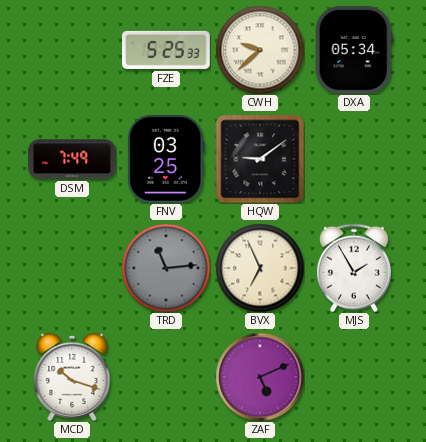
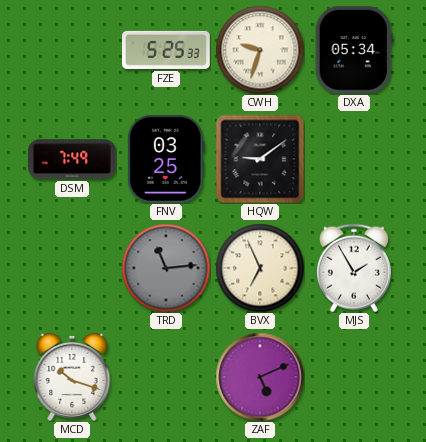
CWH: 9:38 -> 9:33
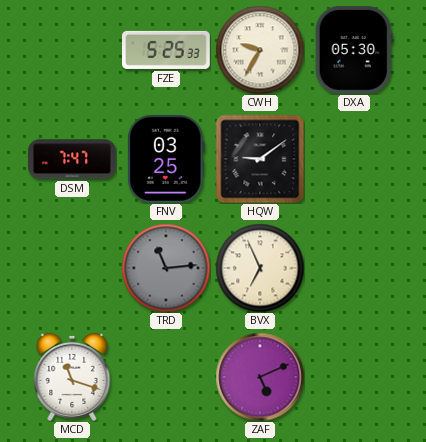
CWH: 9:33 -> 9:35
DXA: 05:34 -> 05:30
DSM: 7:49 -> 7:47
MJS: 1:55 -> none
MCD: 10:18 -> 11:18
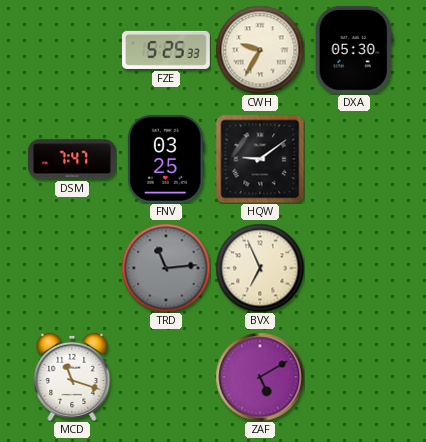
ZAF: 5:11 -> 5:10
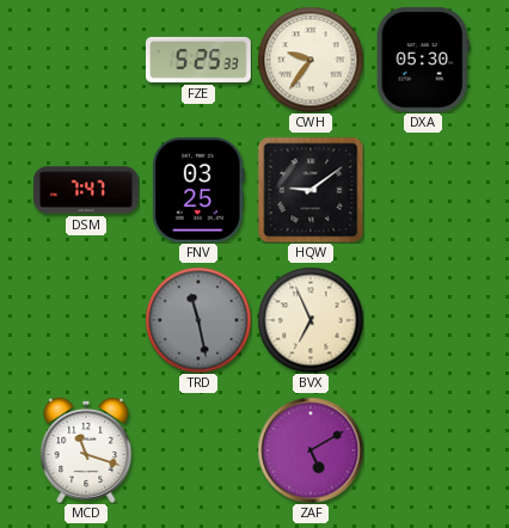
CWH: 9:35 -> 9:36
TRD: 11:14 -> 11:28
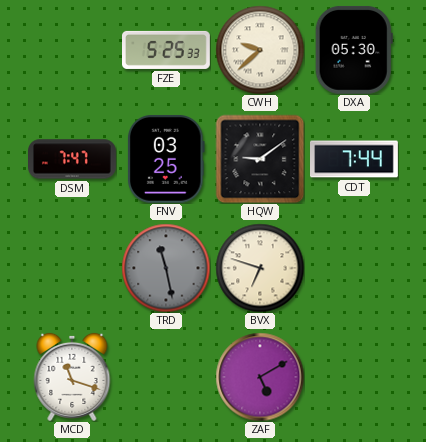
CWH: 9:36 -> 9:38
CDT: none -> 7:44
BVX: 6:56 -> 6:48
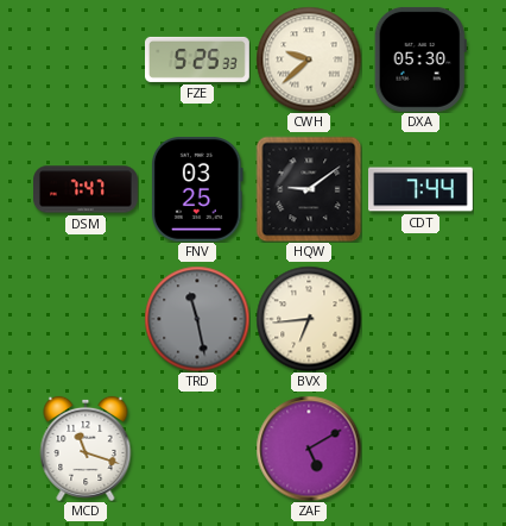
BVX: 6:48 -> 6:44
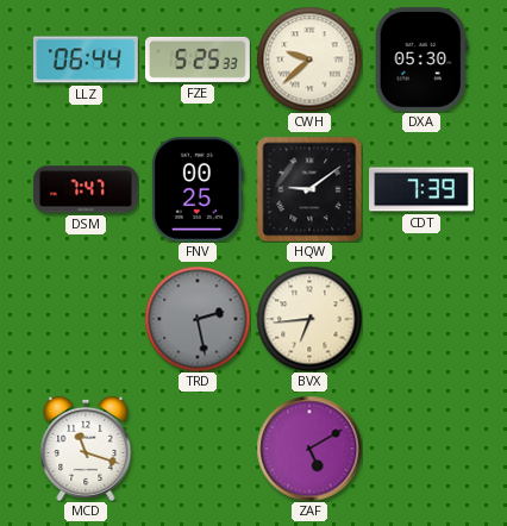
LLZ: none -> 06:44
FNV: 03:25 -> 00:25
CDT: 7:44 -> 7:39
TRD: 11:28 -> 2:28
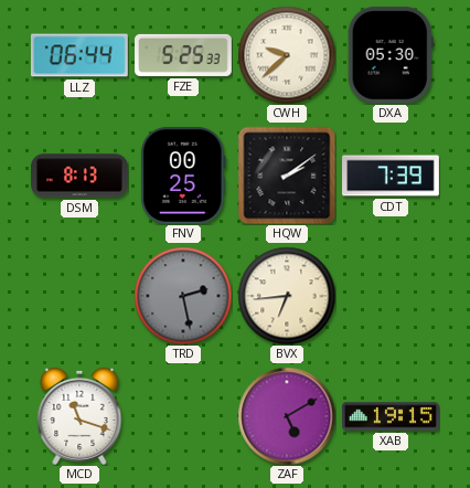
DSM: 7:47 -> 8:13
HQW: 9:09 -> 2:09
XAB: none -> 19:15
